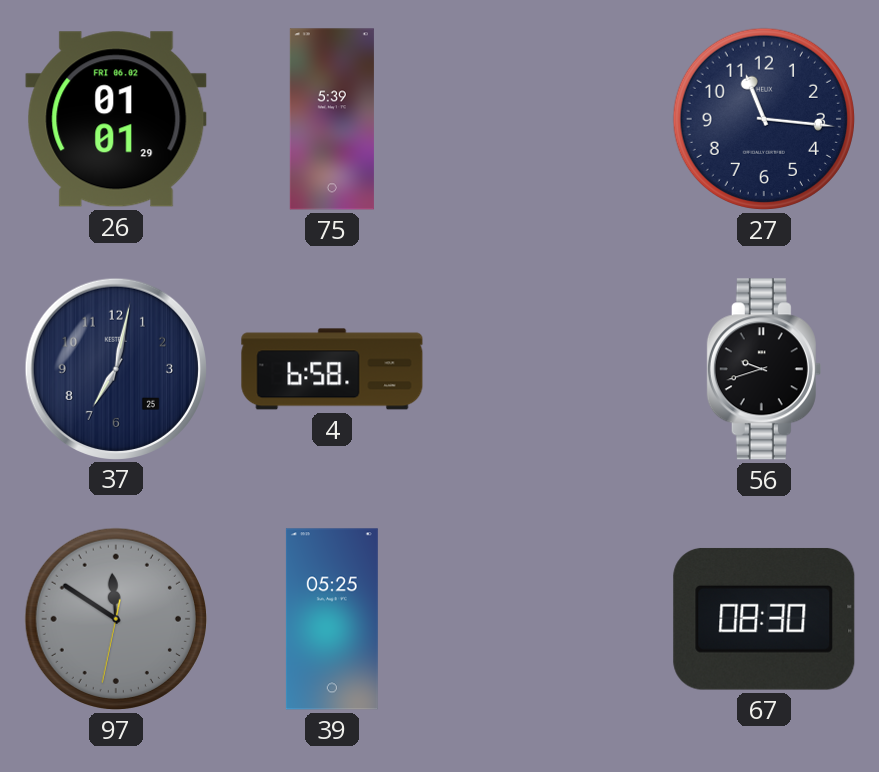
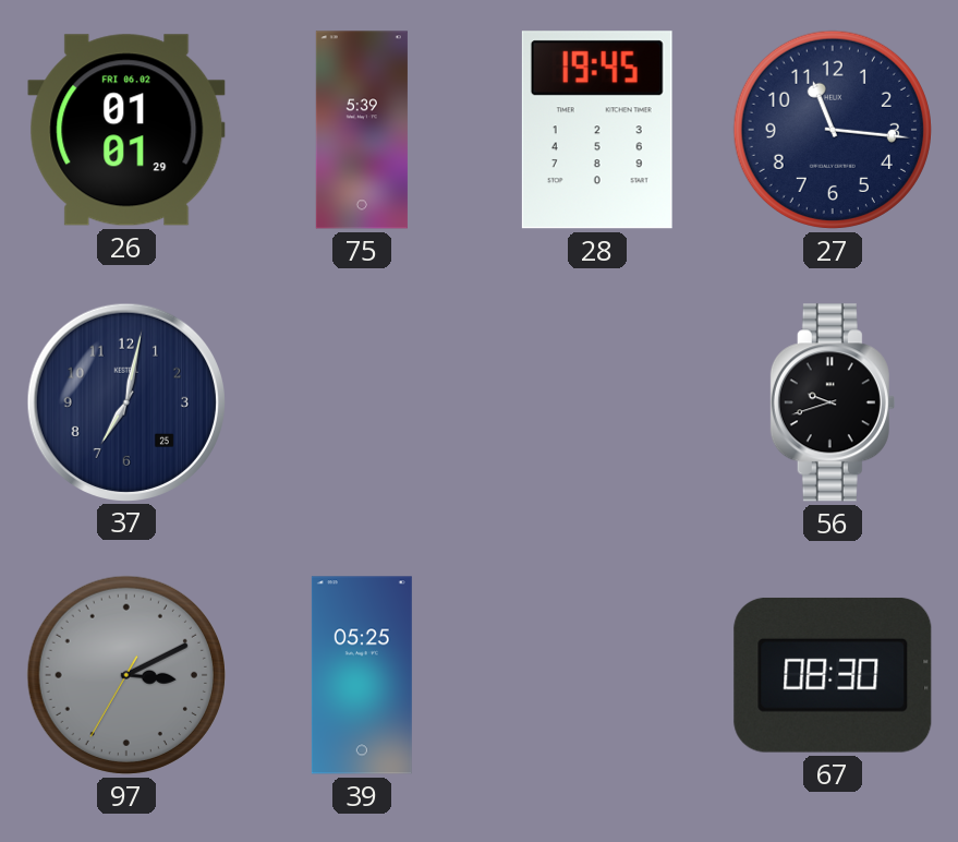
28: none -> 19:45
4: 6:58 -> none
97: 11:50 -> 3:10
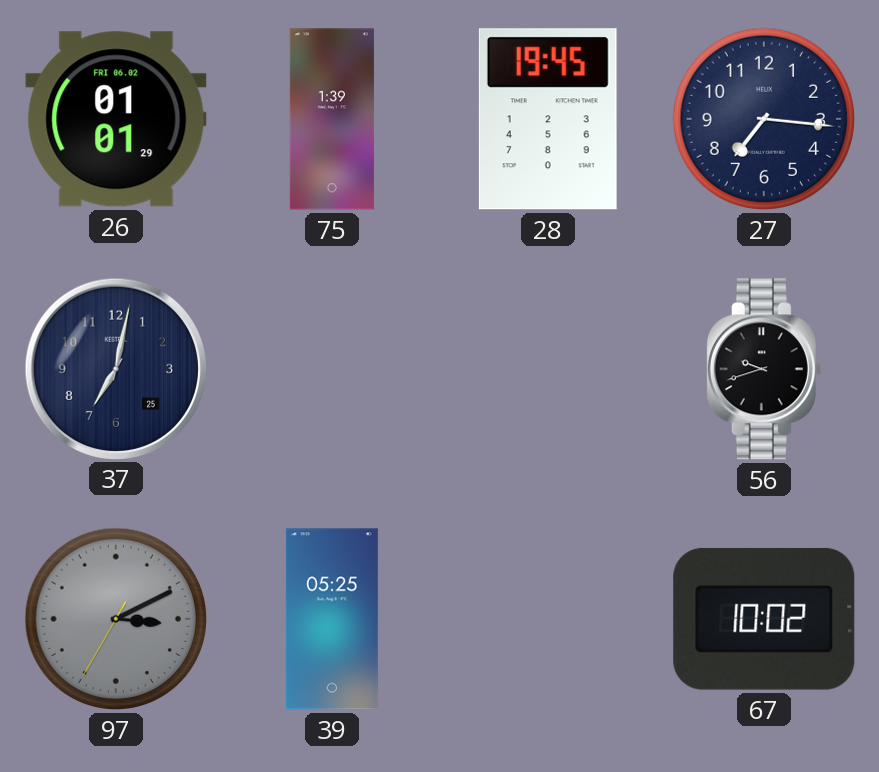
75: 5:39 -> 1:39
27: 11:16 -> 7:16
67: 08:30 -> 10:02
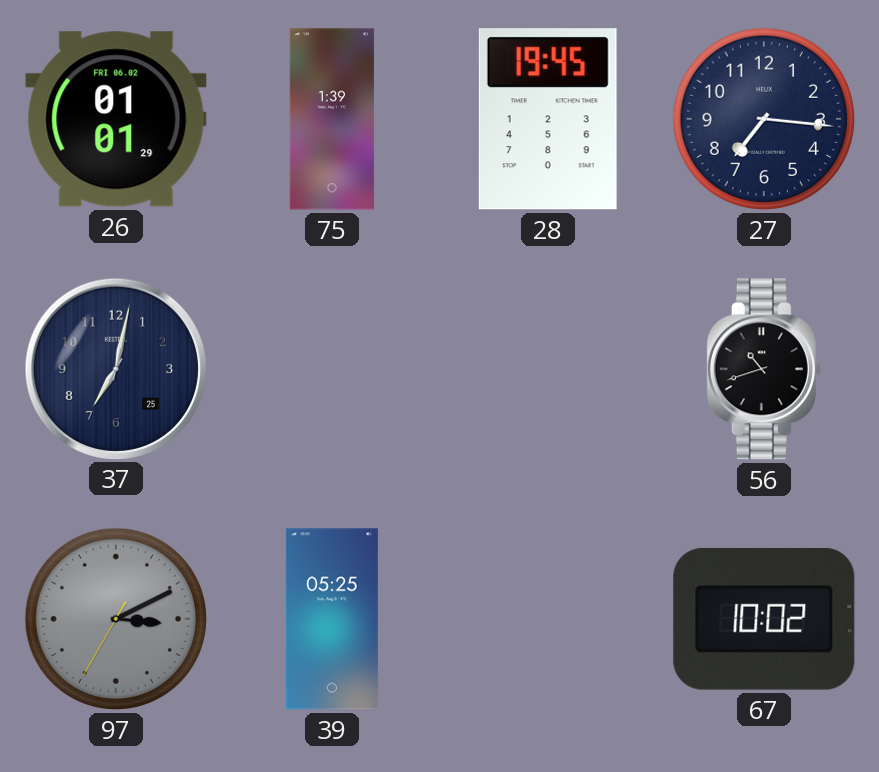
56: 9:42 -> 10:42
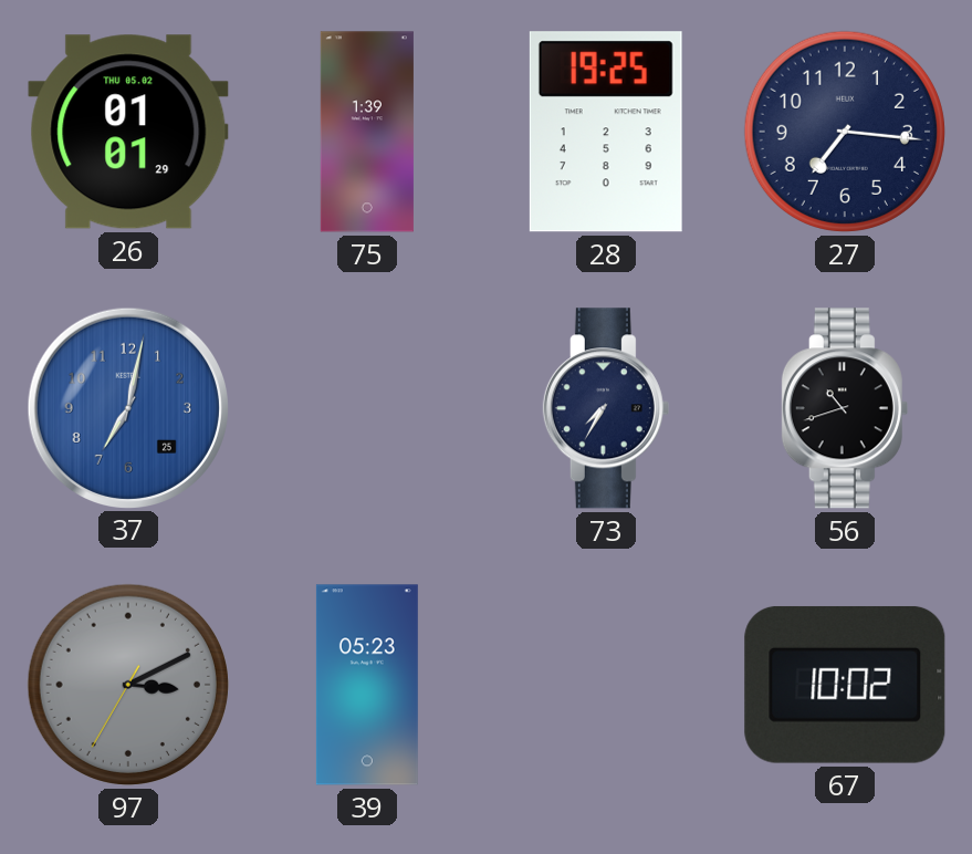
26 date: FRI 06.02 -> THU 05.02
28: 19:45 -> 19:25
37 dial: navy -> blue
73: none -> 7:35
39: 05:25 -> 05:23
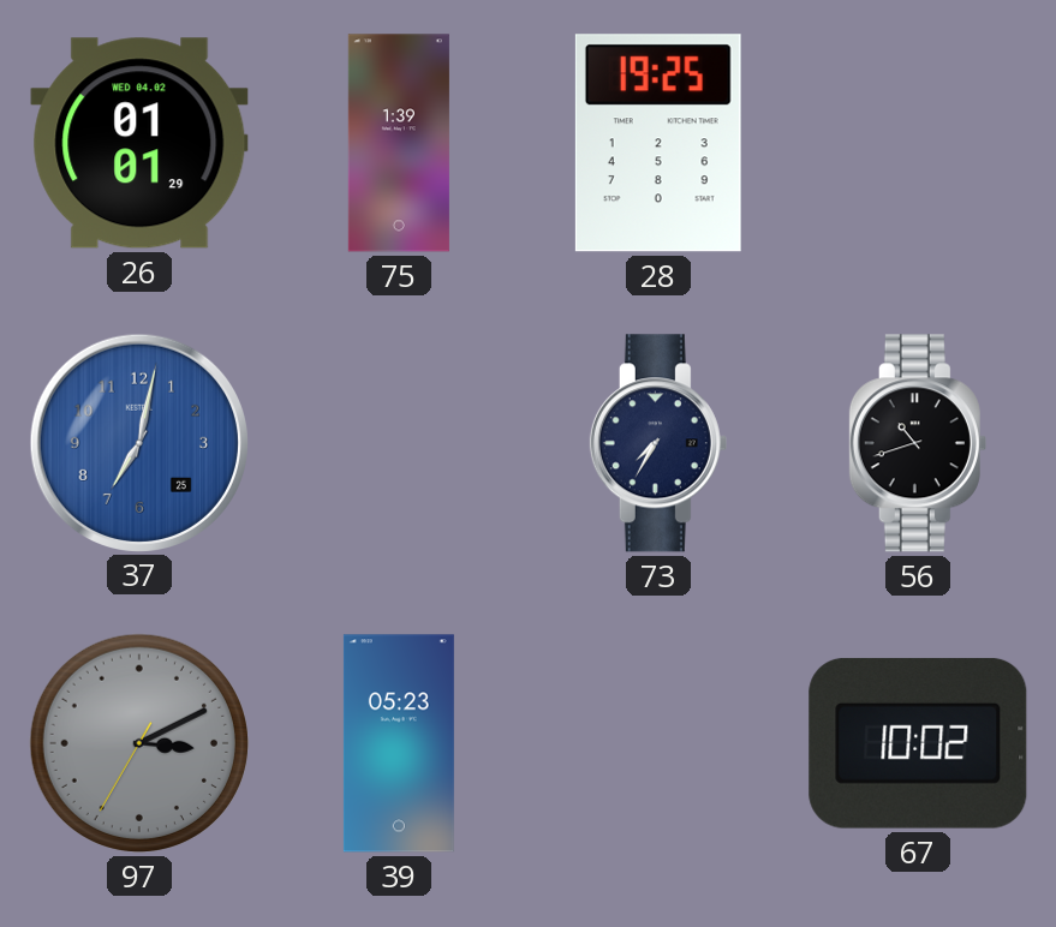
26 date: THU 05.02 -> WED 04.02
27: 7:16 -> none
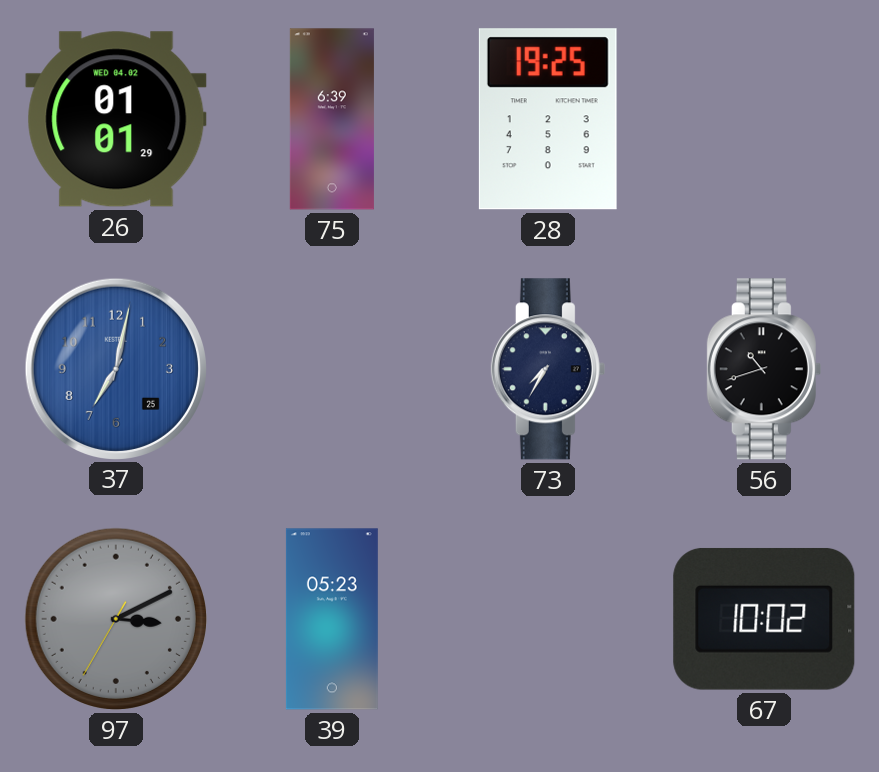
75: 1:39 -> 6:39
